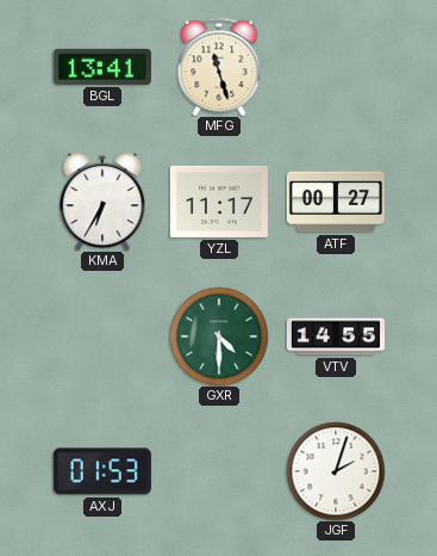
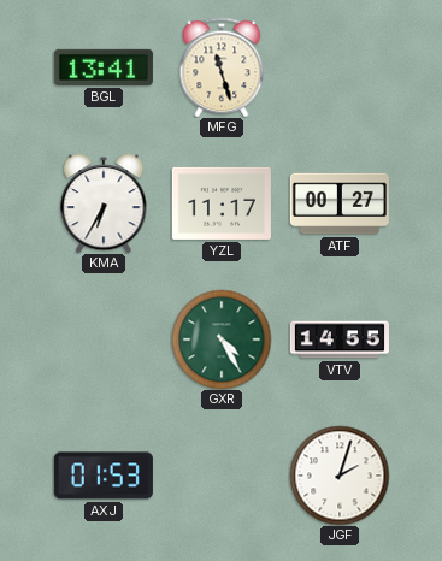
GXR: 4:30 -> 4:25
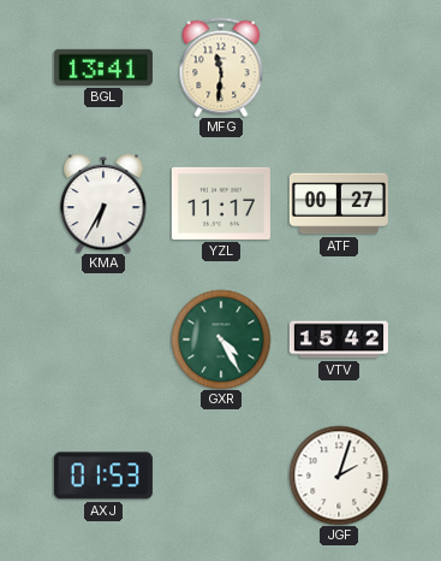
MFG: 11:27 -> 11:31
VTV: 14:55 -> 15:42
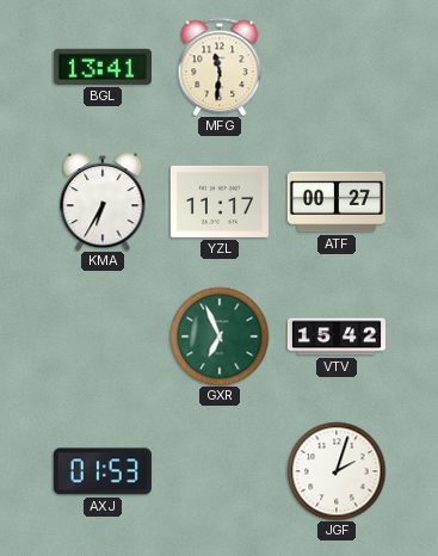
GXR: 4:25 -> 6:56
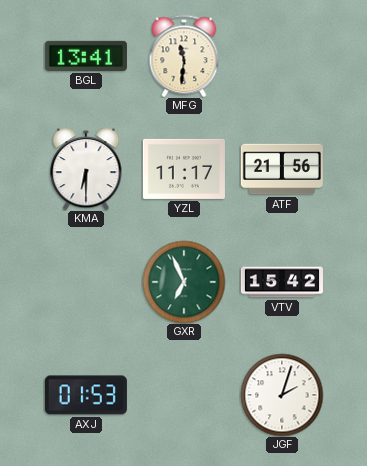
KMA: 6:35 -> 6:30
ATF: 00:27 -> 21:56
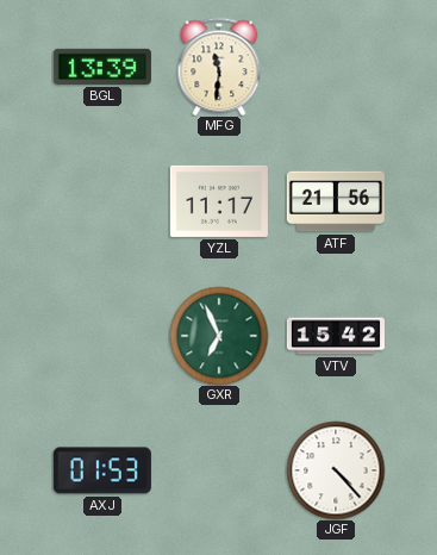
BGL: 13:41 -> 13:39
KMA: 6:30 -> none
JGF: 2:03 -> 4:23
